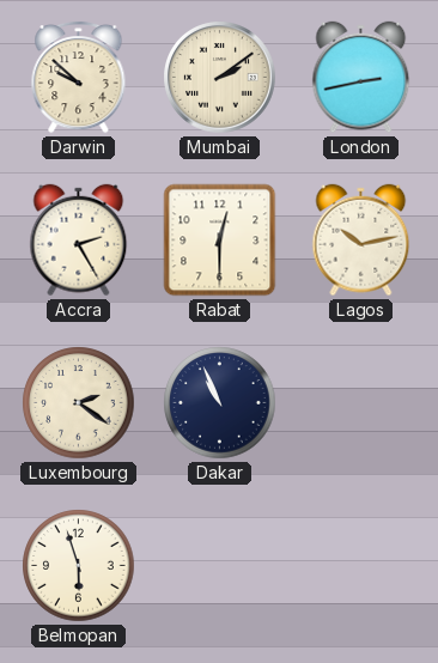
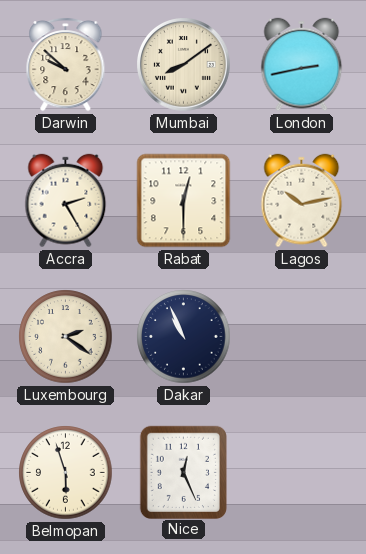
Mumbai: 2:09 -> 8:09
Nice: none -> 12:26
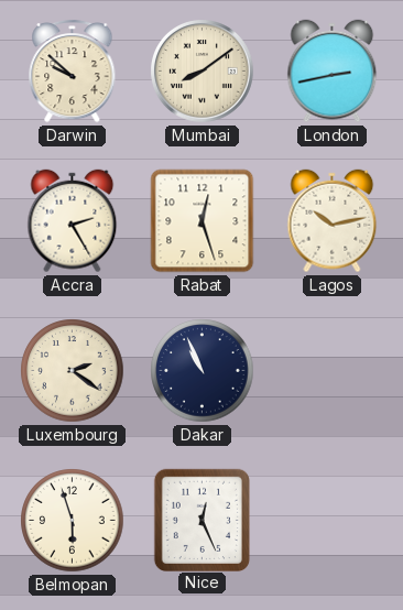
Rabat: 12:30 -> 12:27
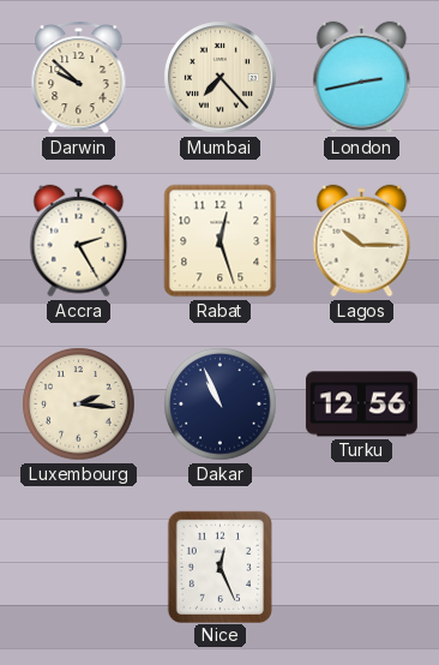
Mumbai: 8:09 -> 7:23
Lagos: 10:13 -> 10:15
Luxembourg: 2:21 -> 2:16
Turku: none -> 12:56
Belmopan: 5:57 -> none
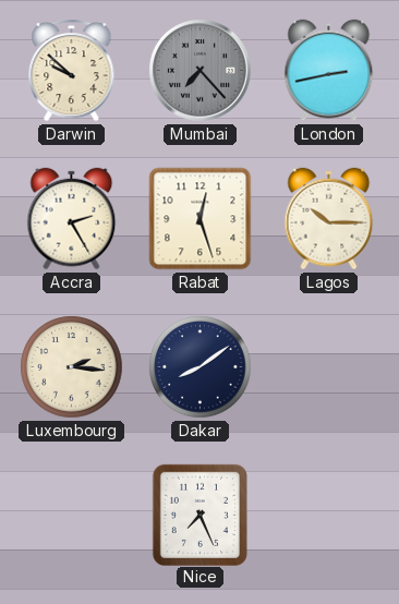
Mumbai dial: cream -> grey
Dakar: 10:56 -> 8:09
Turku: 12:56 -> none
Nice: 12:26 -> 7:26
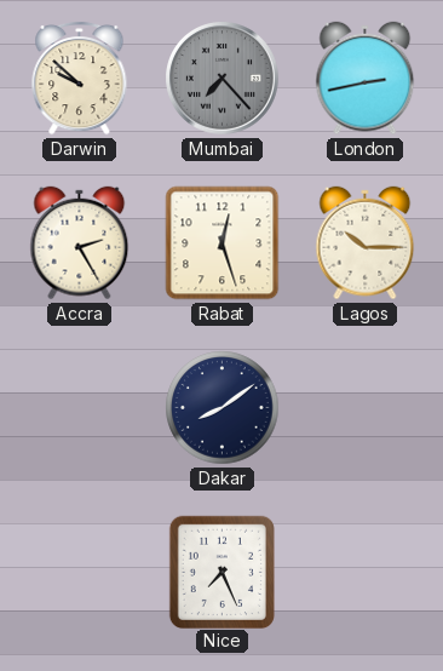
Luxembourg: 2:16 -> none
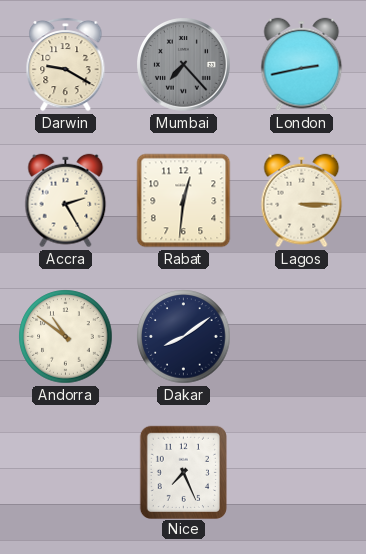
Darwin: 9:52 -> 9:20
Rabat: 12:27 -> 12:31
Lagos: 10:15 -> 3:15
Andorra: none -> 10:51
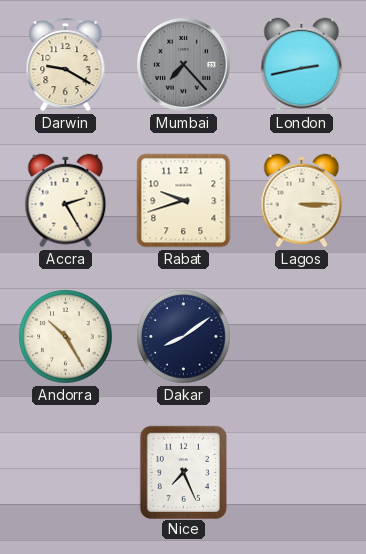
Rabat: 12:31 -> 9:42
Andorra: 10:51 -> 10:25
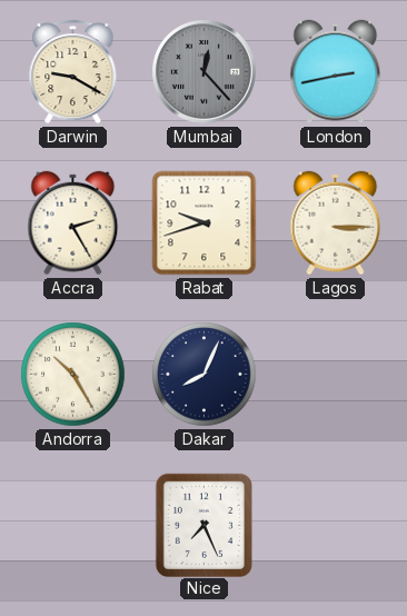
Mumbai: 7:23 -> 12:23
Dakar: 8:09 -> 8:04
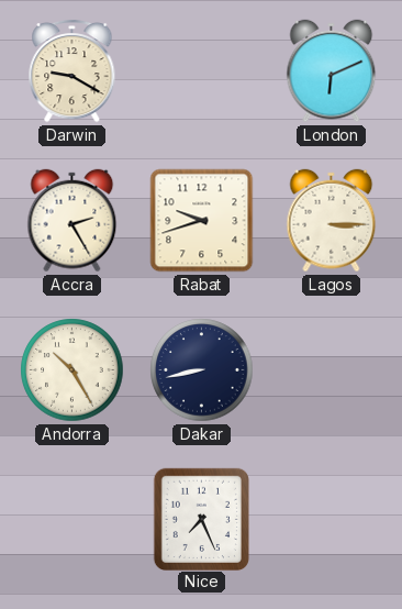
Mumbai: 12:23 -> none
London: 2:43 -> 6:11
Dakar: 8:04 -> 8:43
